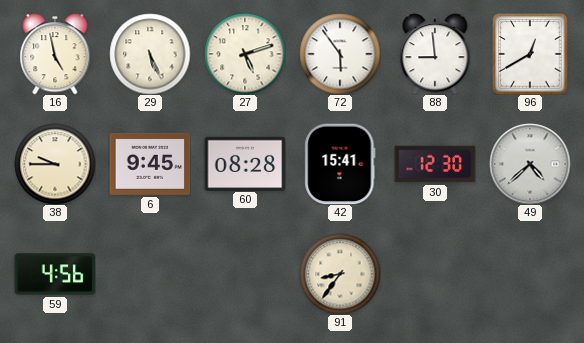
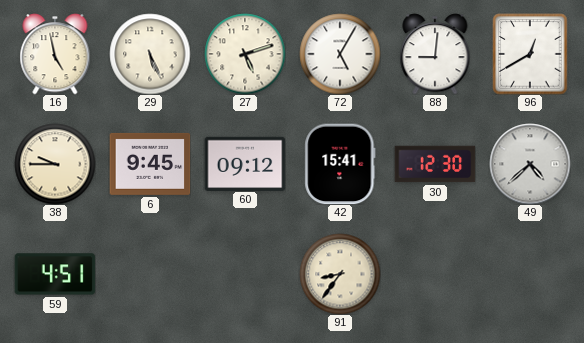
72: 5:54 -> 5:05
88: 8:59 -> 9:01
60: 08:28 -> 09:12
59: 4:56 -> 4:51
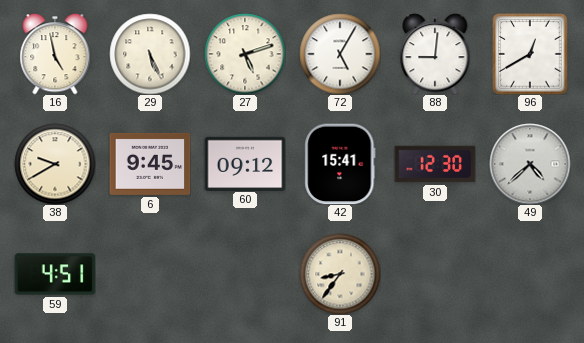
38: 9:45 -> 9:40
